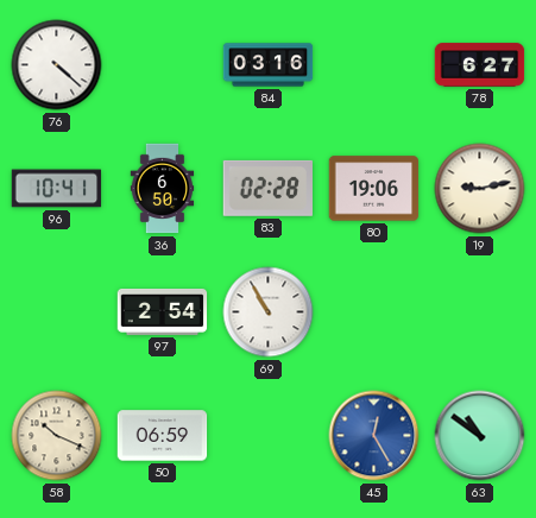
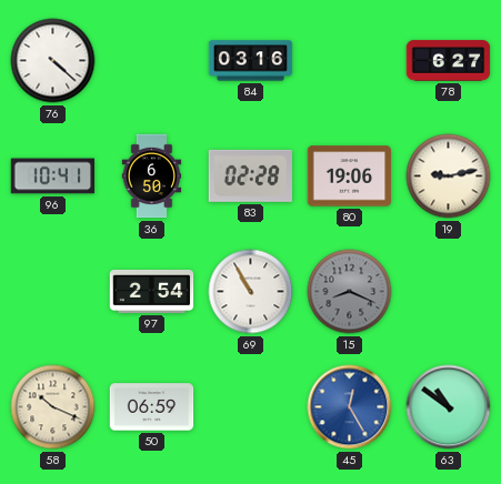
15: none -> 8:19
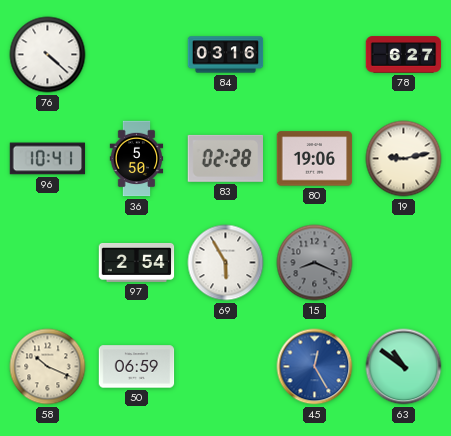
36: 6:50 -> 5:50
69: 10:55 -> 5:55
